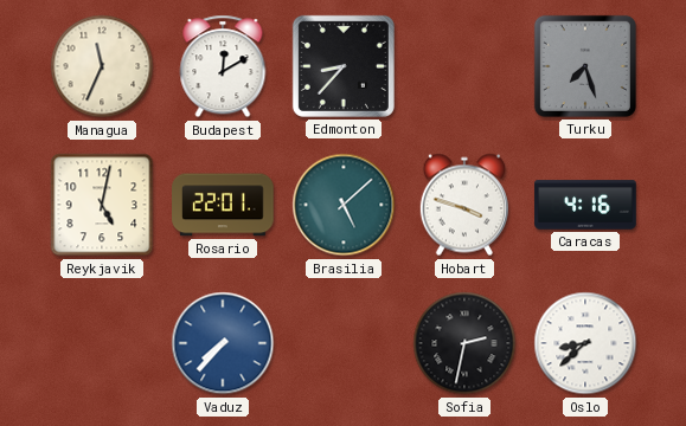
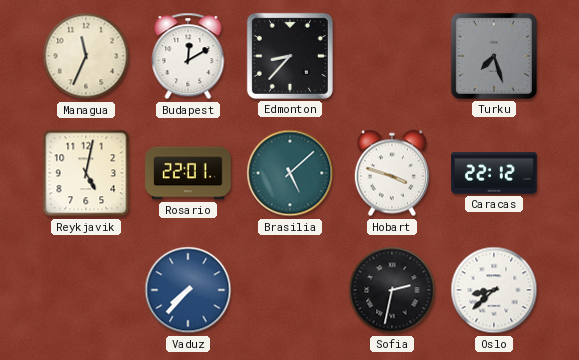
Caracas: 4:16 -> 22:12
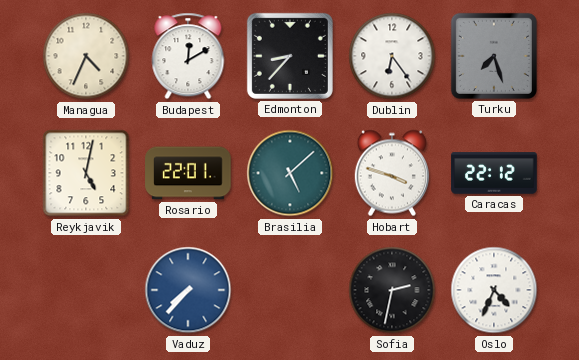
Managua: 11:34 -> 4:34
Dublin: none -> 6:24
Oslo: 8:38 -> 4:34
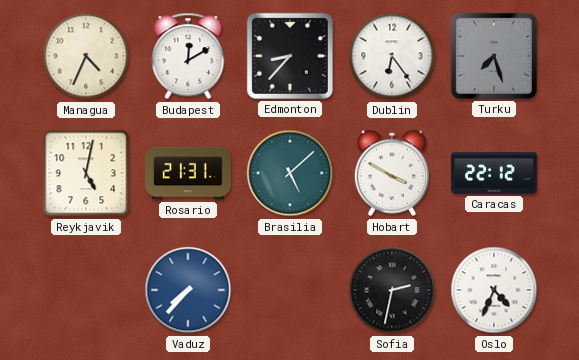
Rosario: 22:01 -> 21:31
Hobart: 3:48 -> 3:50
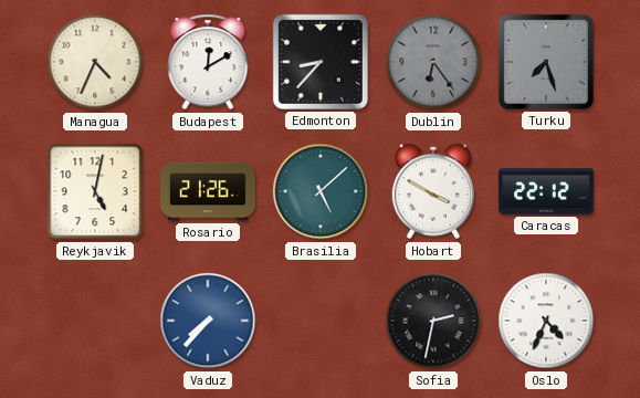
Dublin dial: white -> grey
Rosario: 21:31 -> 21:26
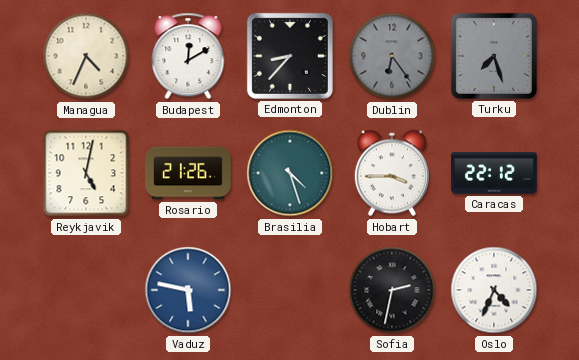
Brasilia: 5:08 -> 4:27
Hobart: 3:50 -> 3:45
Vaduz: 7:37 -> 5:47
